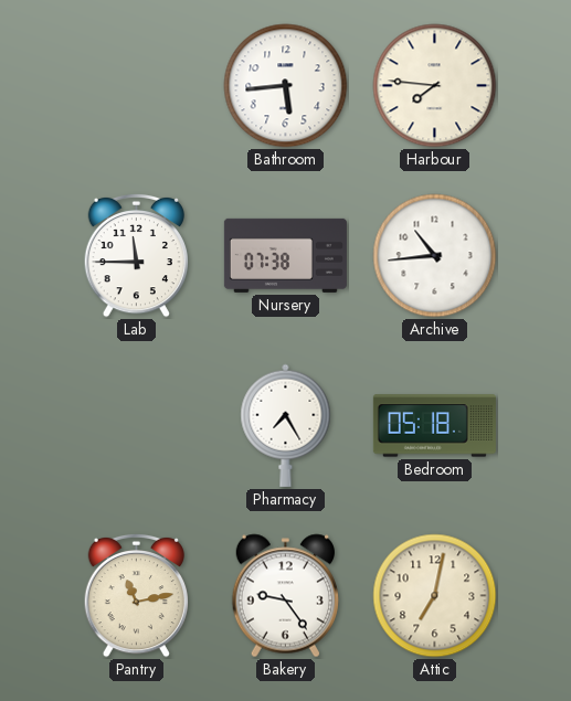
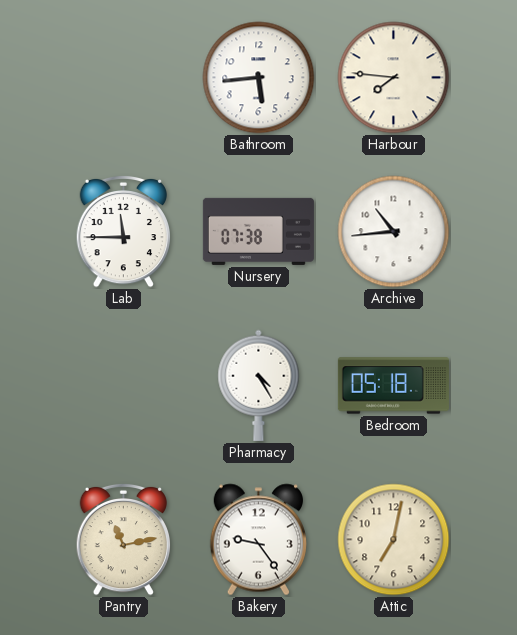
Pharmacy: 7:25 -> 4:25
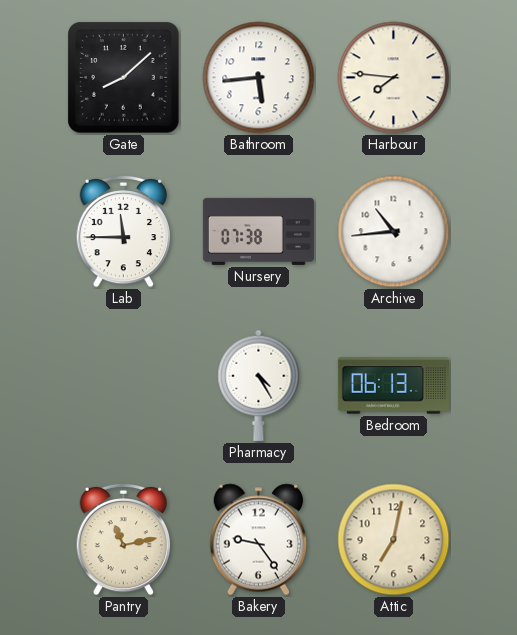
Gate: none -> 8:08
Bedroom: 05:18 -> 06:13
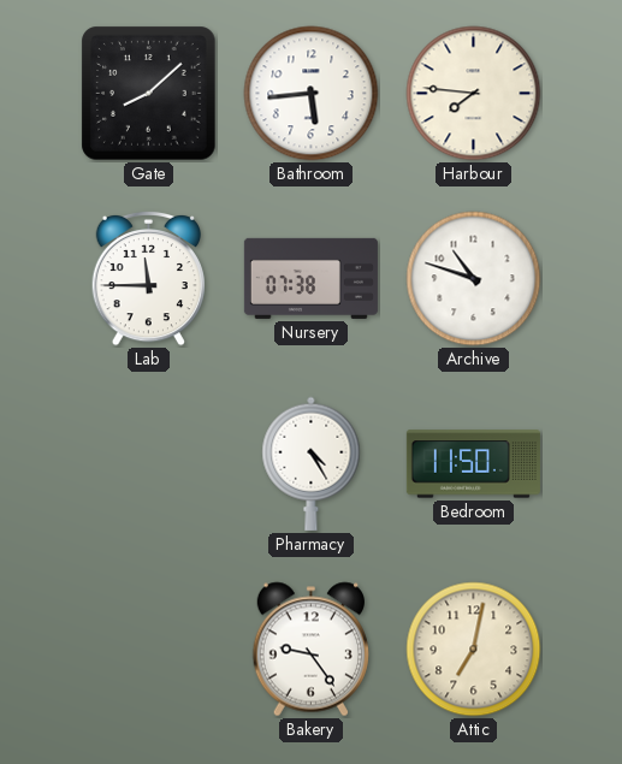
Archive: 10:44 -> 10:48
Bedroom: 06:13 -> 11:50
Pantry: 11:13 -> none
